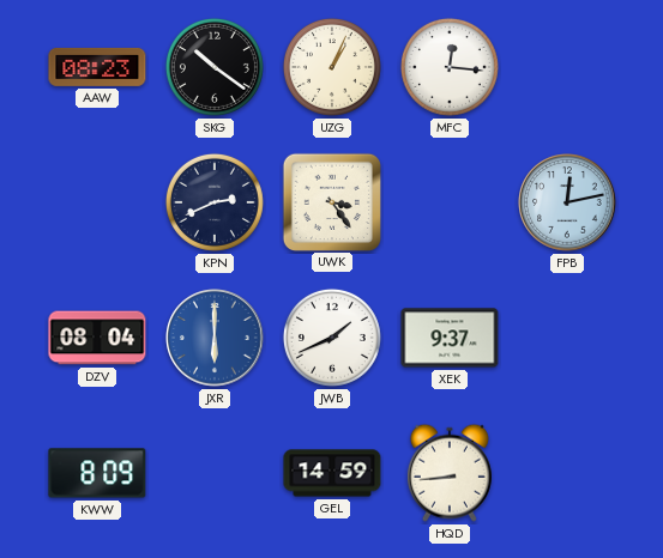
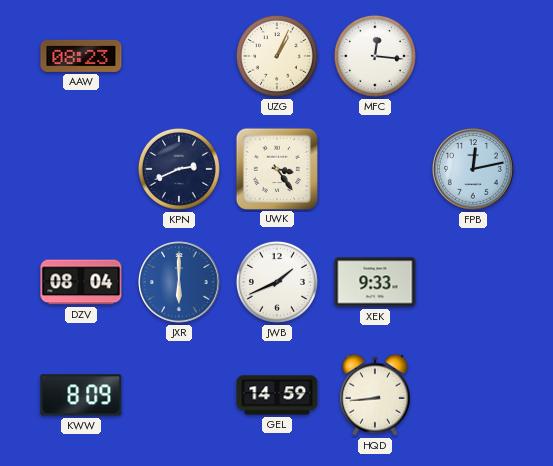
SKG: 10:21 -> none
XEK: 9:37 -> 9:33
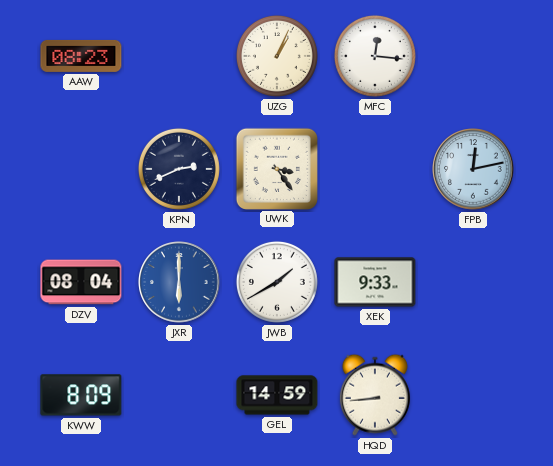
JWB: 1:41 -> 1:40
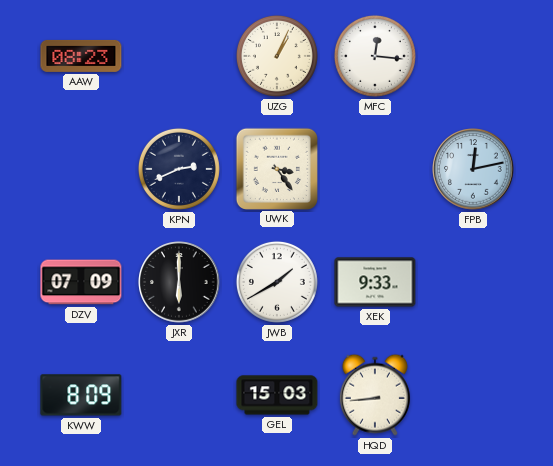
DZV: 08:04 -> 07:09
JXR dial: blue -> black
GEL: 14:59 -> 15:03
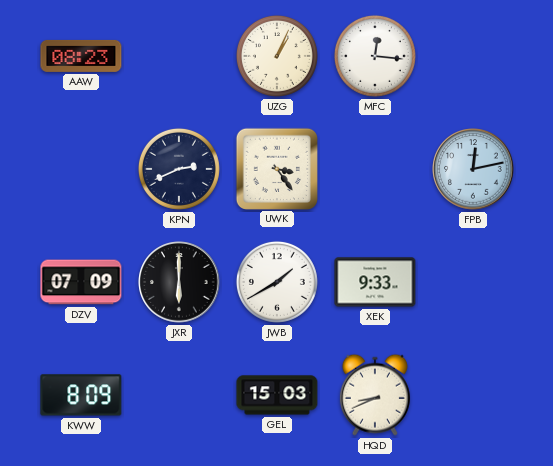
HQD: 8:44 -> 8:41
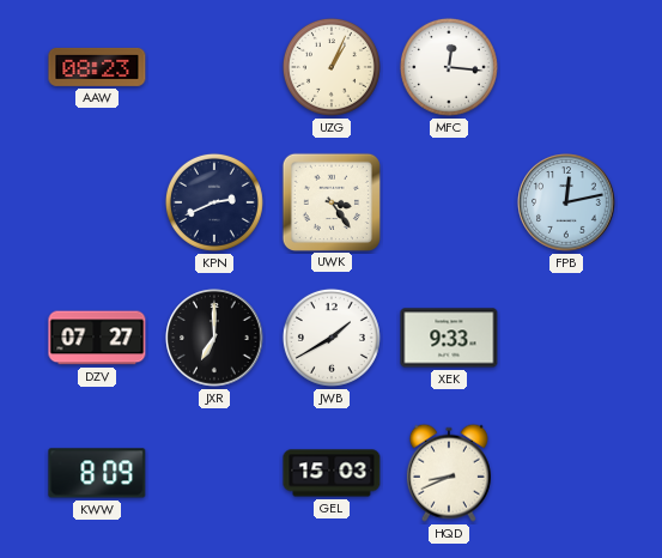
DZV: 07:09 -> 07:27
JXR: 6:00 -> 7:00
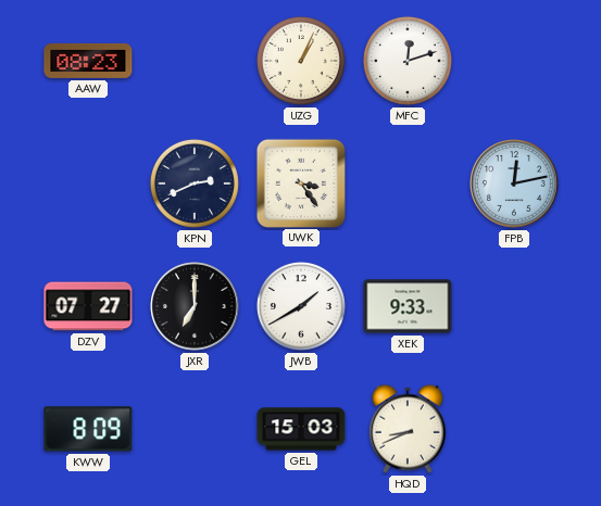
MFC: 12:16 -> 12:12
